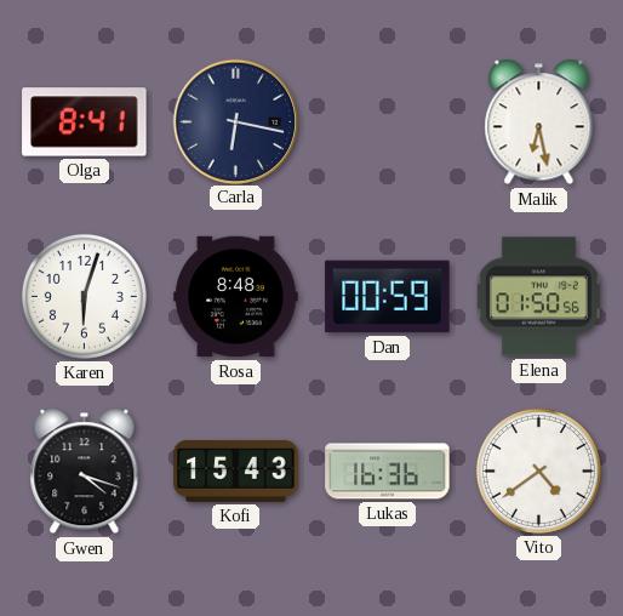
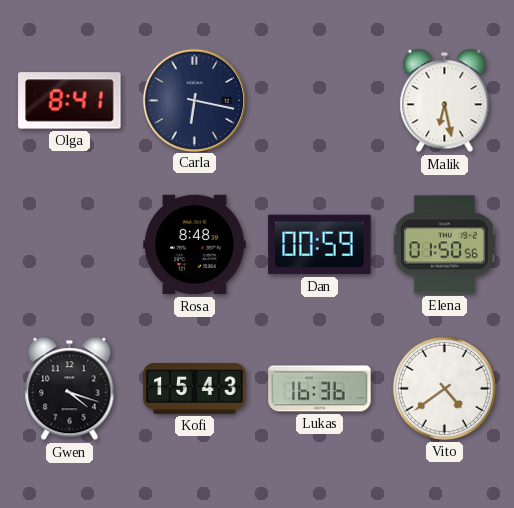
Karen: 6:03 -> none
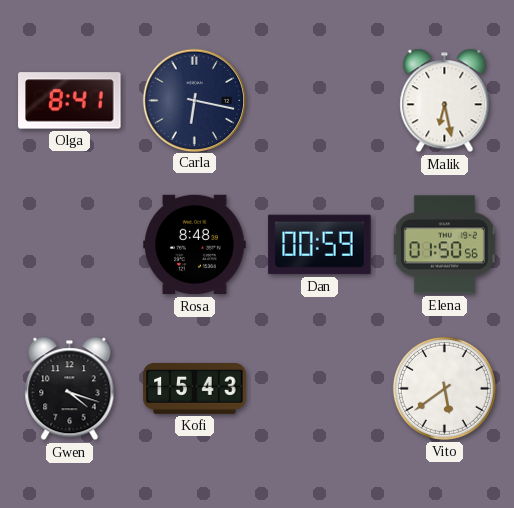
Lukas: 16:36 -> none
Vito: 4:39 -> 5:39
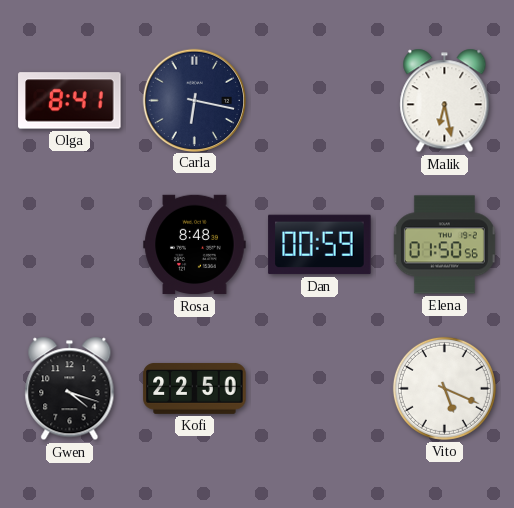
Kofi: 15:43 -> 22:50
Vito: 5:39 -> 5:19
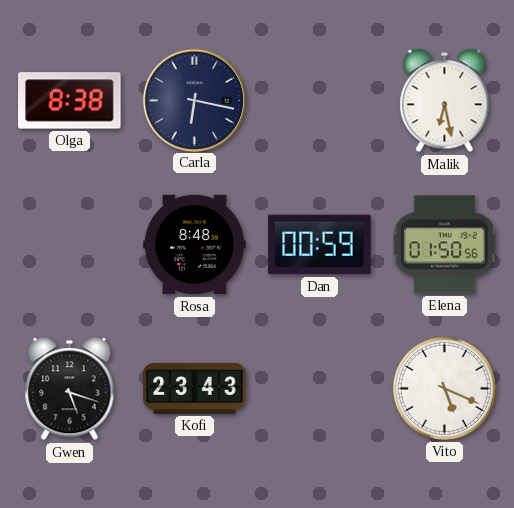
Olga: 8:41 -> 8:38
Gwen: 4:18 -> 5:18
Kofi: 22:50 -> 23:43
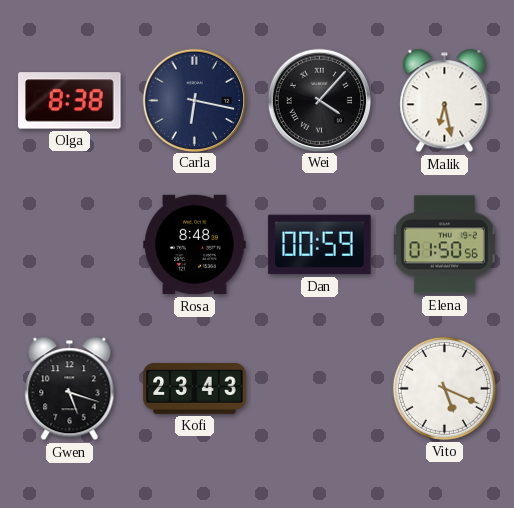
Wei: none -> 4:07
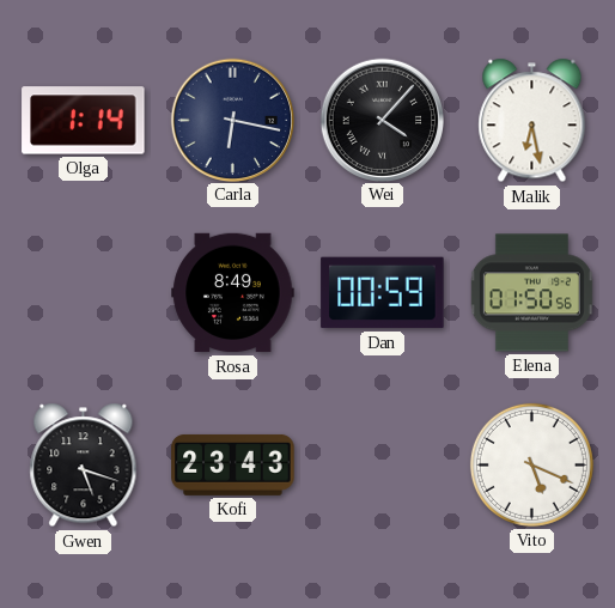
Olga: 8:38 -> 1:14
Rosa: 8:48 -> 8:49
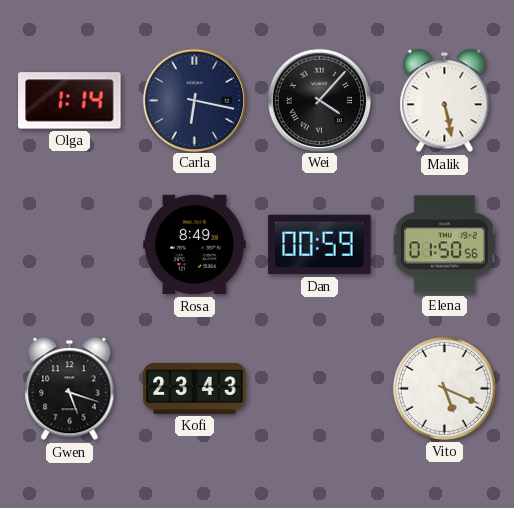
Malik: 6:28 -> 5:28
